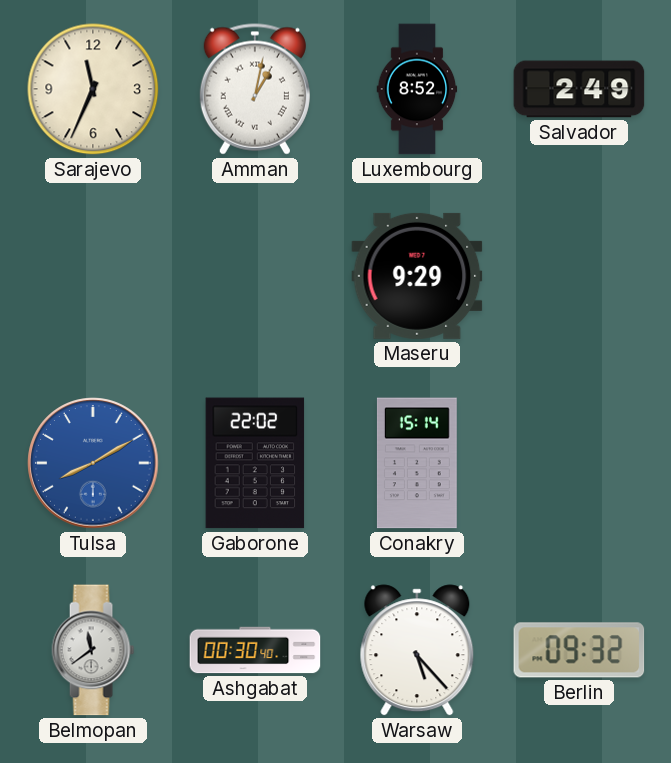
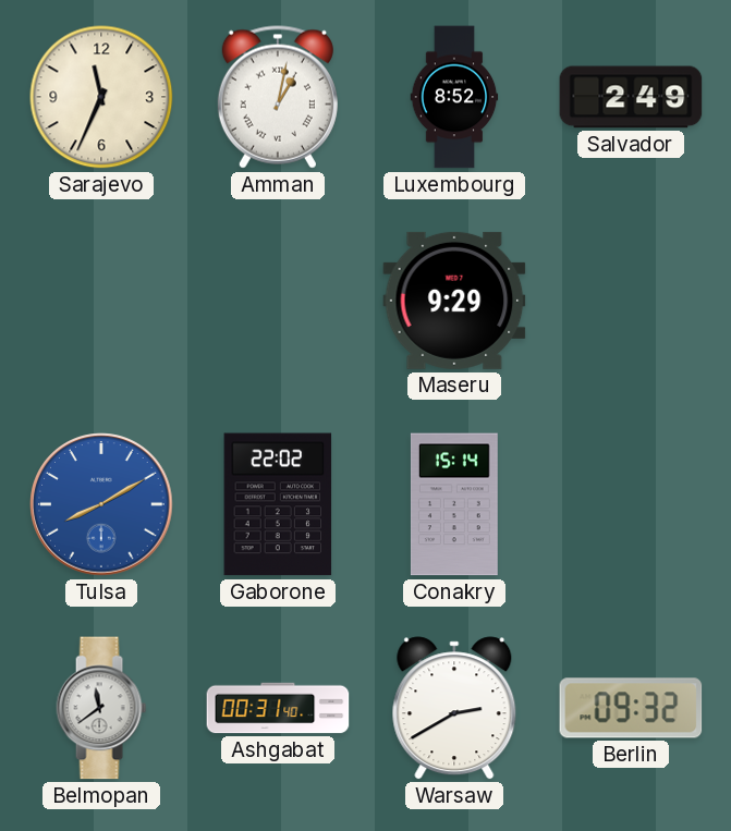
Ashgabat: 00:30 -> 00:31
Warsaw: 5:23 -> 2:40
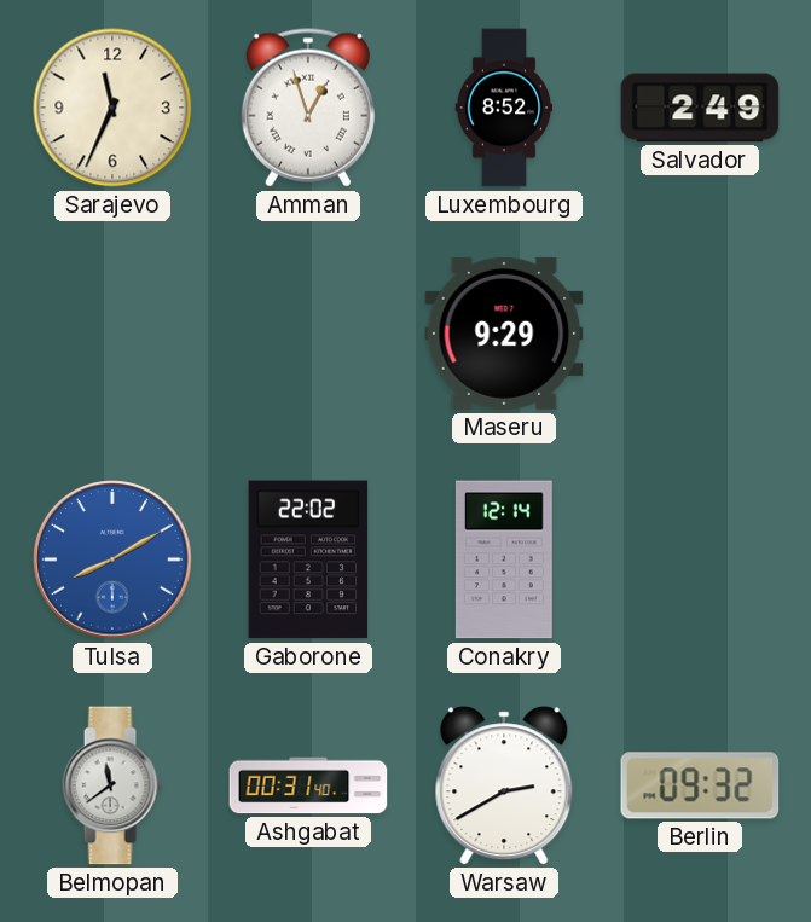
Amman: 1:02 -> 12:57
Conakry: 15:14 -> 12:14
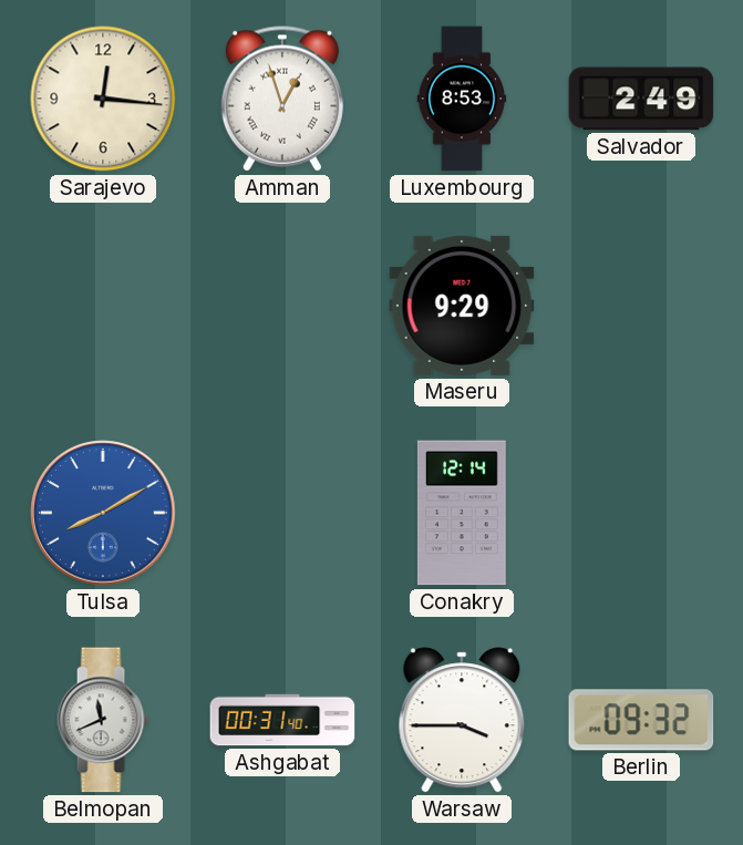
Sarajevo: 11:34 -> 12:16
Luxembourg: 8:52 -> 8:53
Gaborone: 22:02 -> none
Belmopan: 11:39 -> 11:41
Warsaw: 2:40 -> 3:45
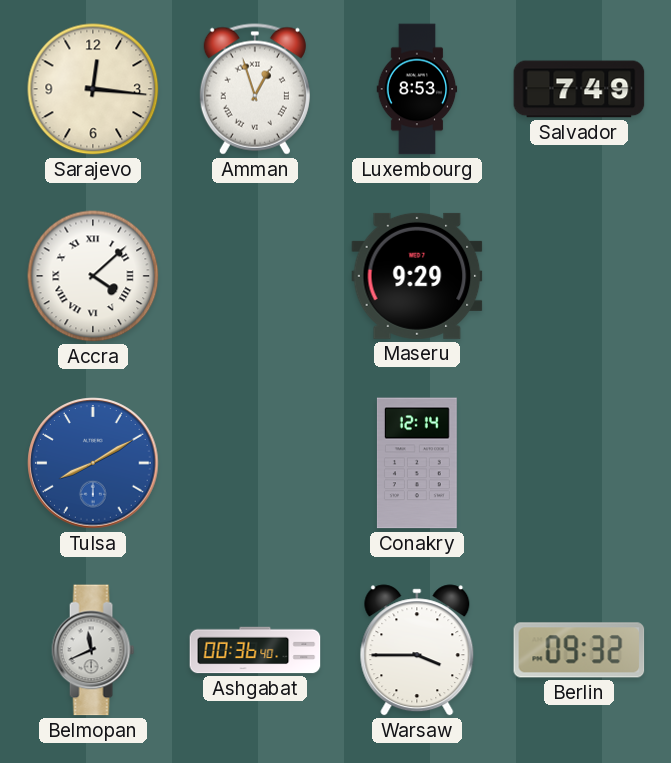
Salvador: 2:49 -> 7:49
Accra: none -> 4:08
Ashgabat: 00:31 -> 00:36
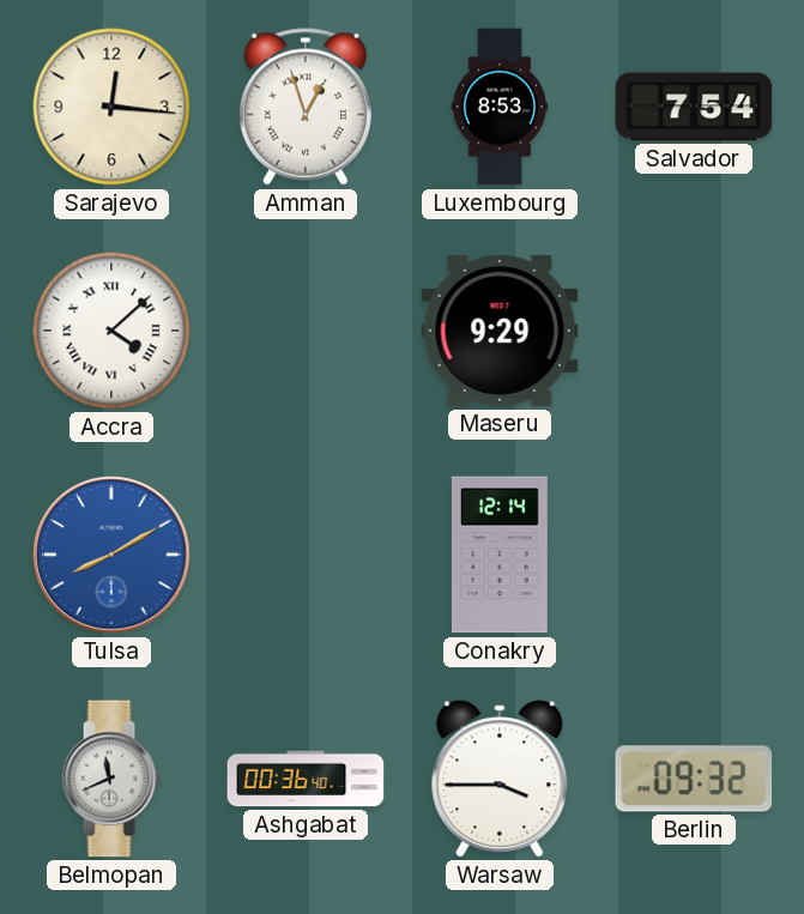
Salvador: 7:49 -> 7:54
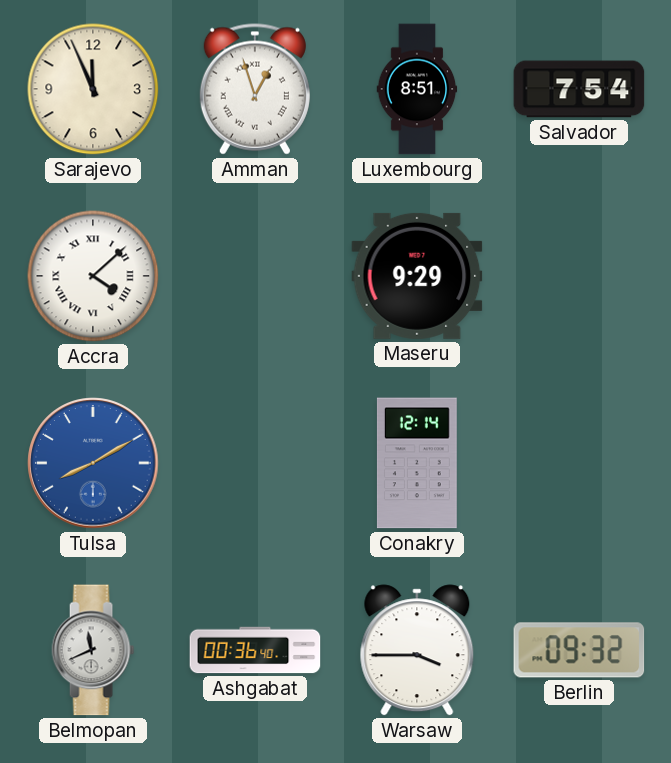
Sarajevo: 12:16 -> 11:56
Luxembourg: 8:53 -> 8:51
